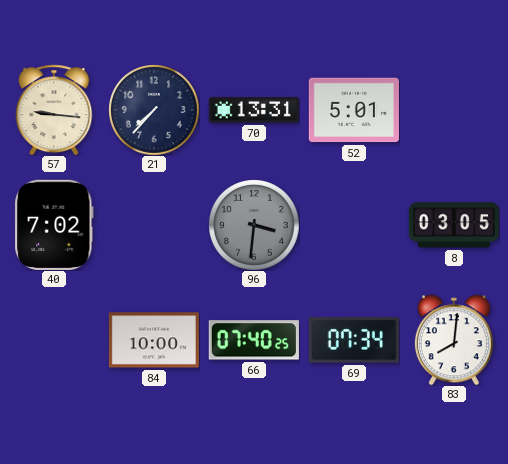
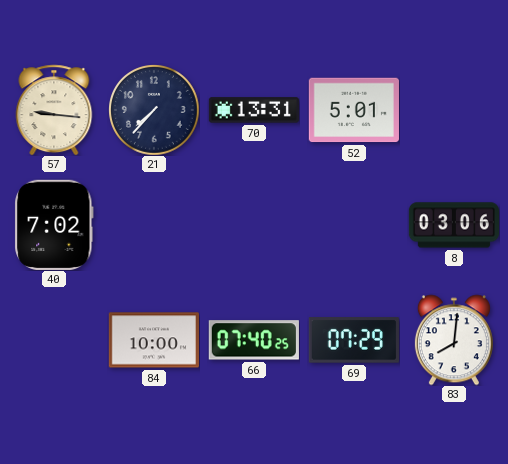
96: 3:31 -> none
8: 03:05 -> 03:06
69: 07:34 -> 07:29
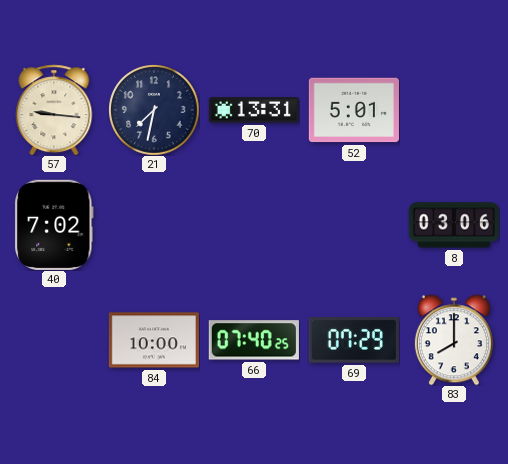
21: 7:37 -> 7:32
83: 8:01 -> 8:00
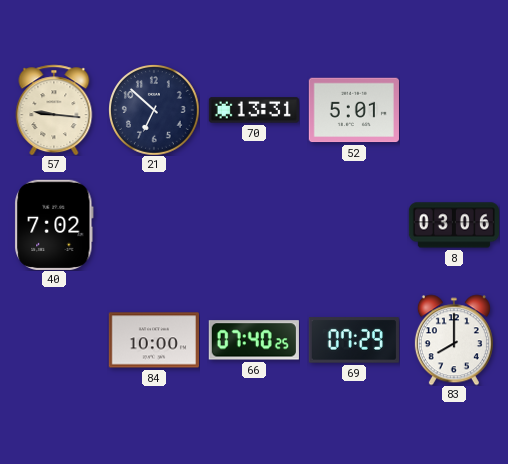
21: 7:32 -> 6:52
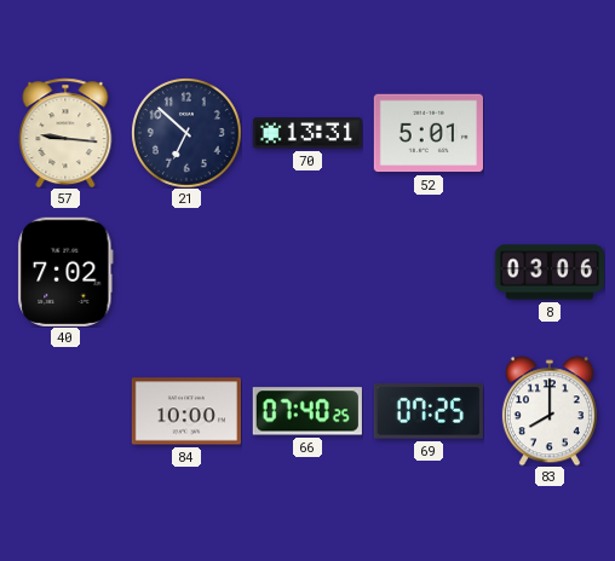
69: 07:29 -> 07:25
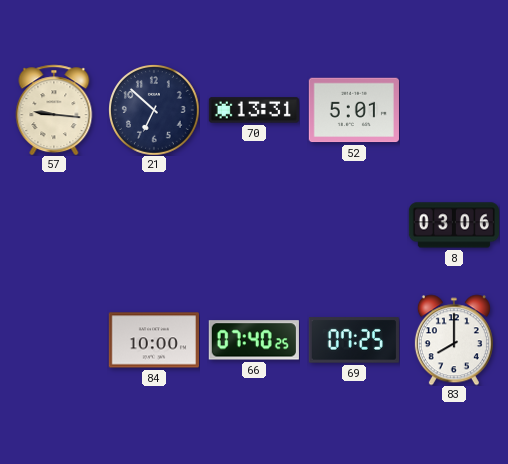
40: 7:02 -> none
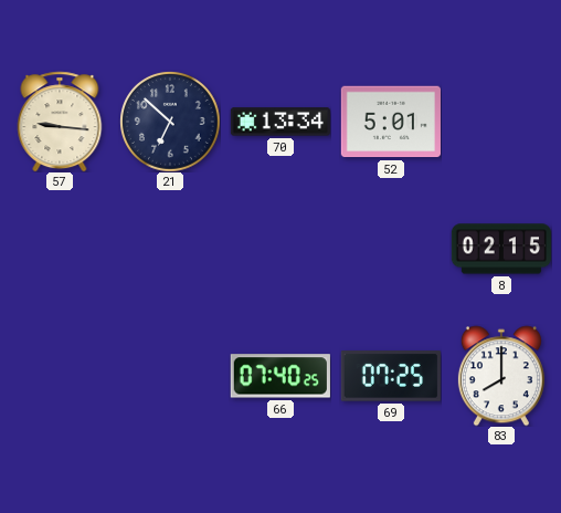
70: 13:31 -> 13:34
8: 03:06 -> 02:15
84: 10:00 -> none
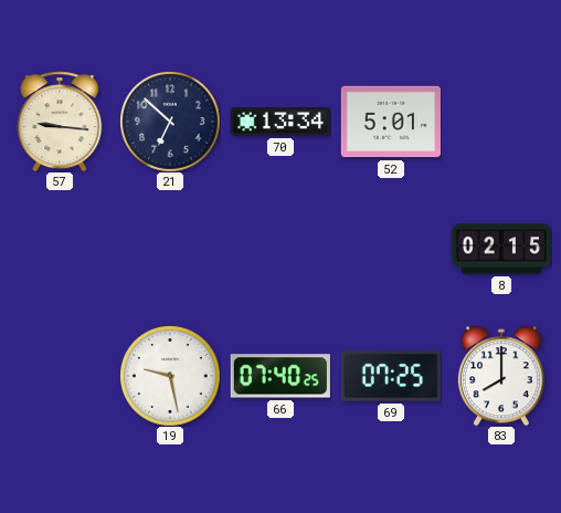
19: none -> 9:28
